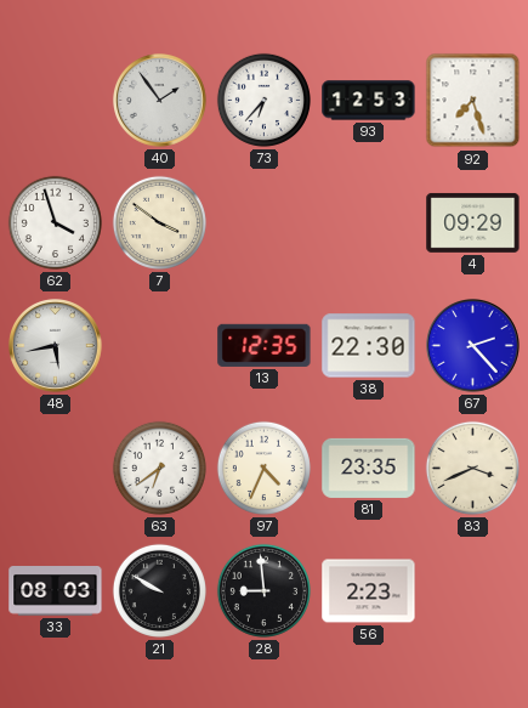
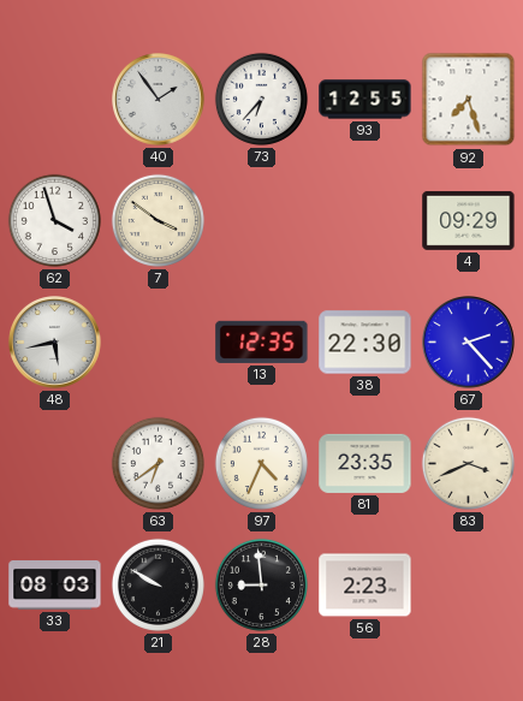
93: 12:53 -> 12:55
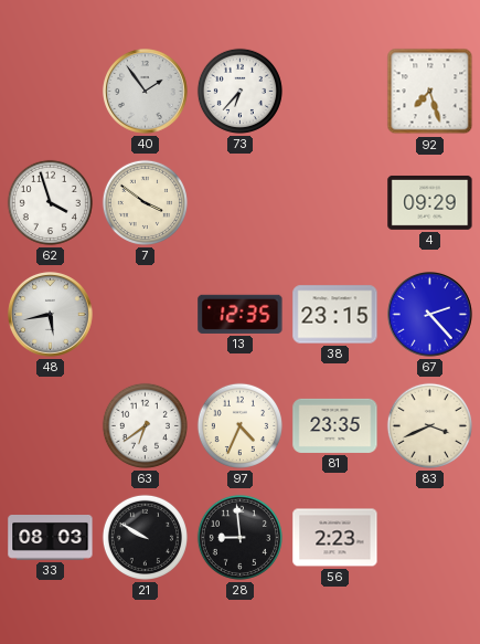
93: 12:55 -> none
38: 22:30 -> 23:15
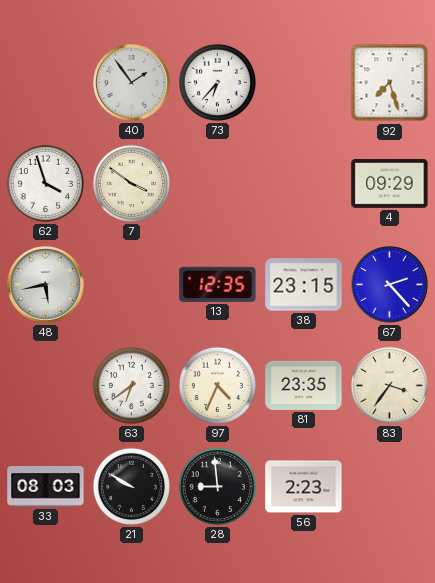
83: 3:41 -> 3:36
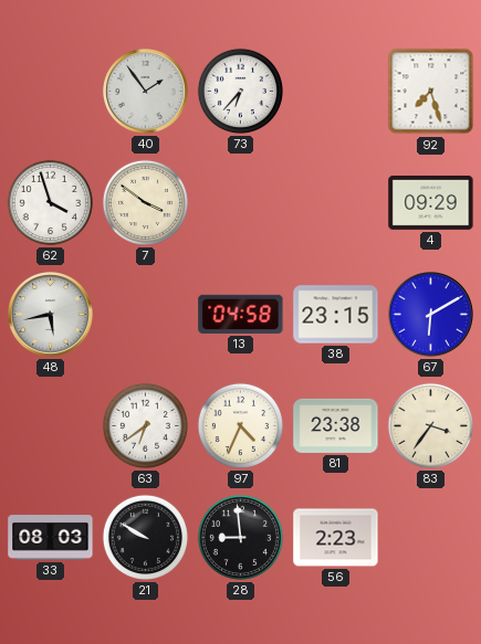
13: 12:35 -> 04:58
67: 2:23 -> 6:10
81: 23:35 -> 23:38
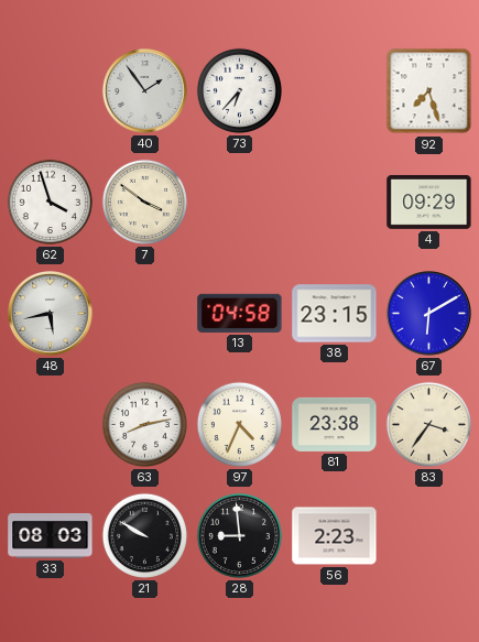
63: 6:39 -> 8:13
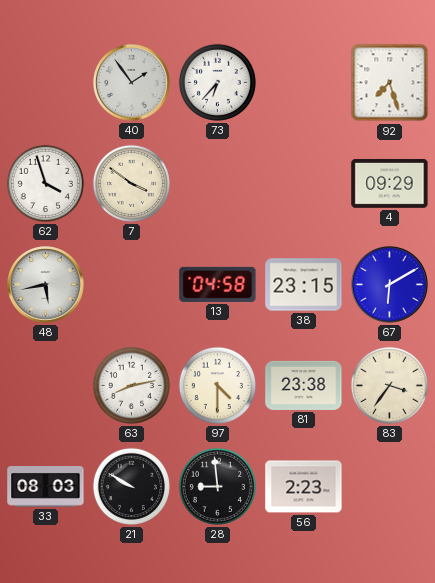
97: 4:34 -> 4:30
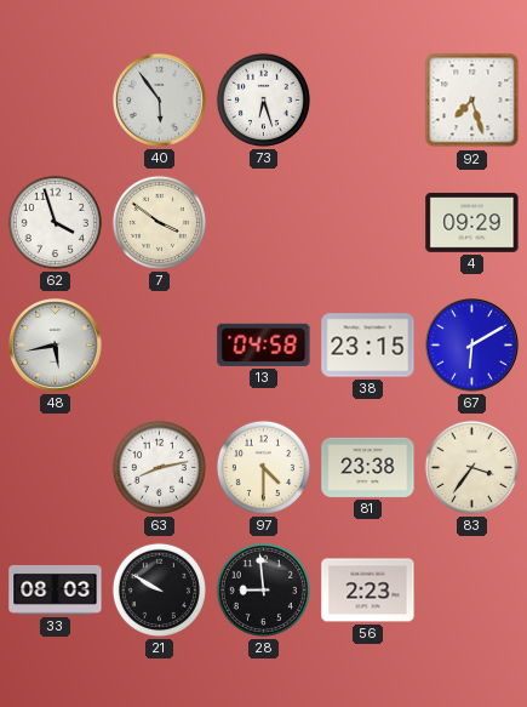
40: 1:54 -> 5:54
73: 6:37 -> 6:27
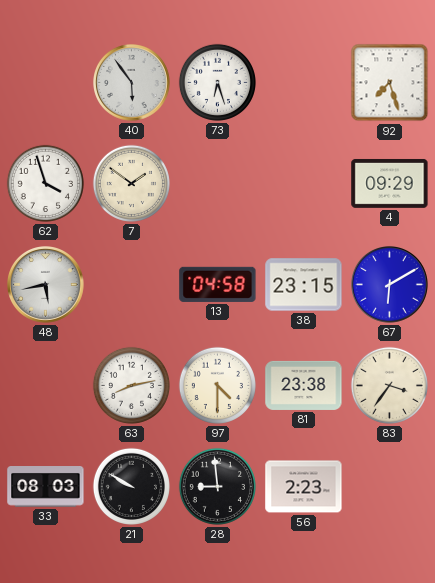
7: 3:51 -> 1:51
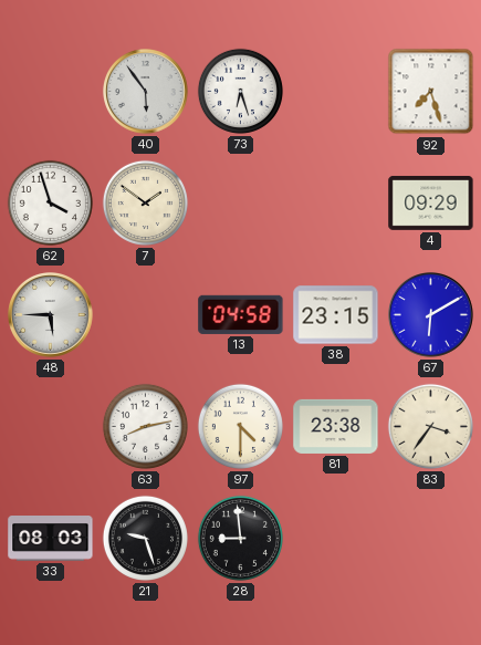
48: 5:43 -> 5:45
21: 9:50 -> 9:27
56: 2:23 -> none
